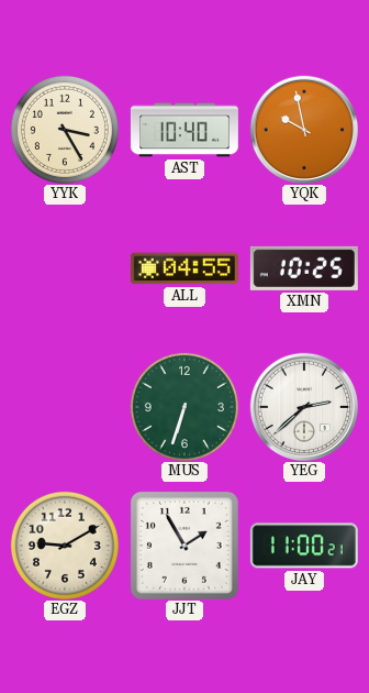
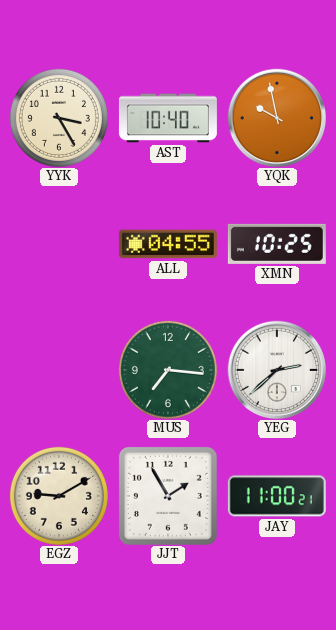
MUS: 6:33 -> 7:16
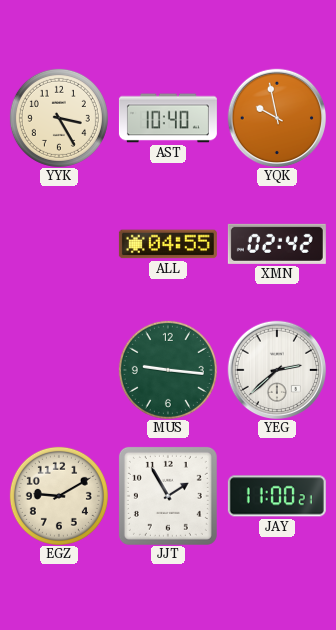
XMN: 10:25 -> 02:42
MUS: 7:16 -> 9:16
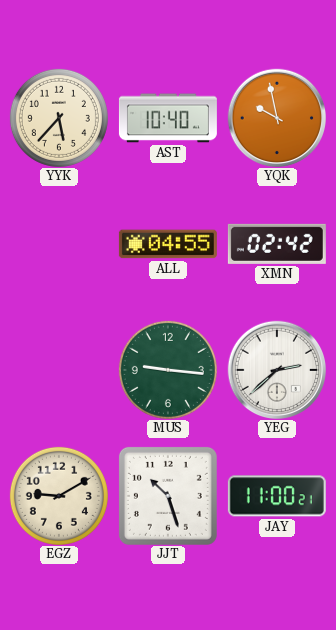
YYK: 3:25 -> 5:37
JJT: 1:55 -> 10:27
